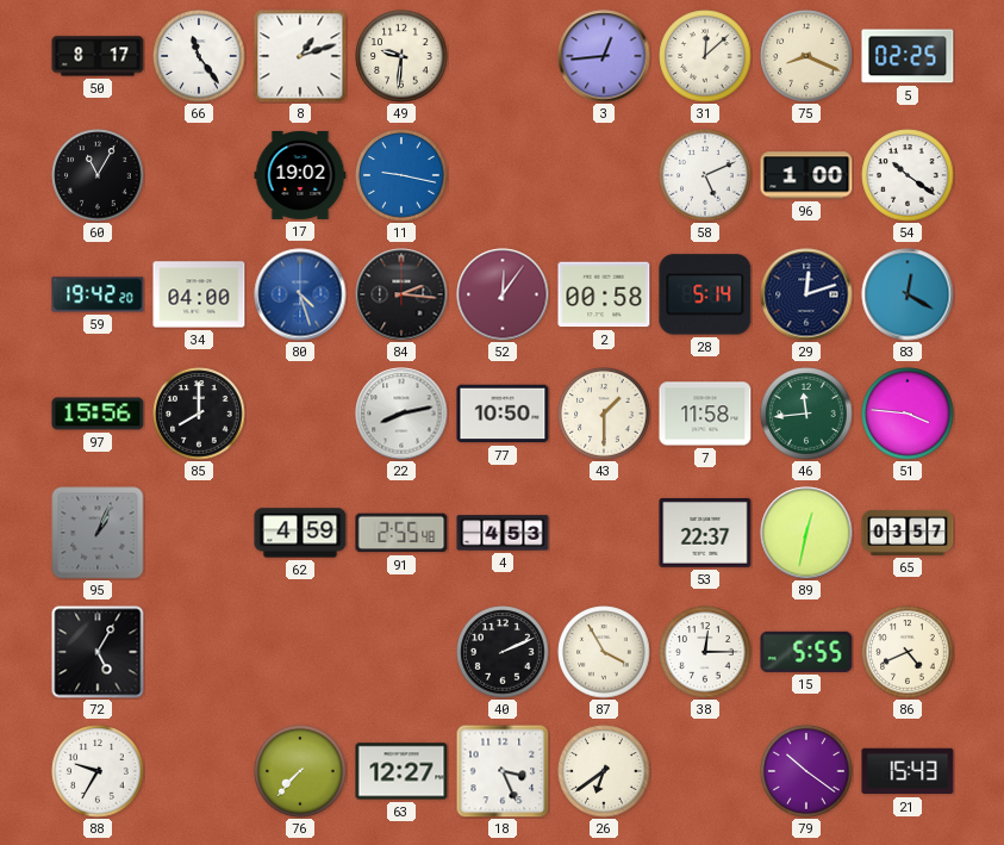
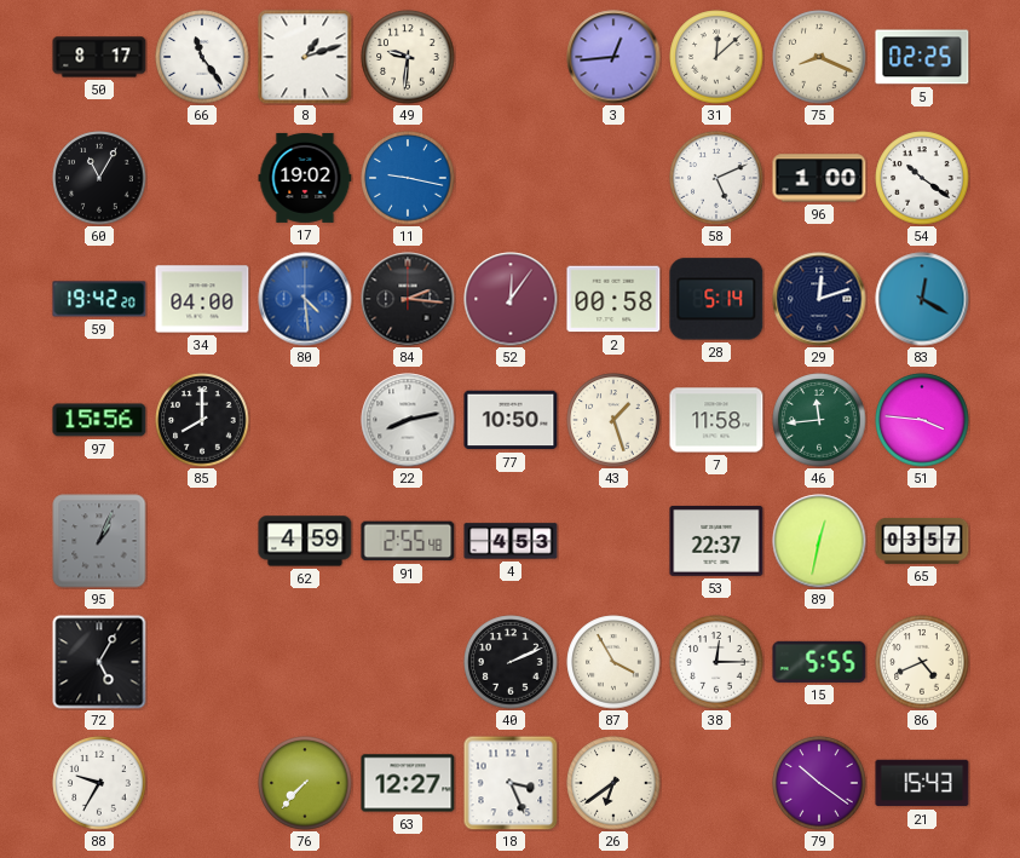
80: 4:27 -> 4:29
43: 1:30 -> 1:27
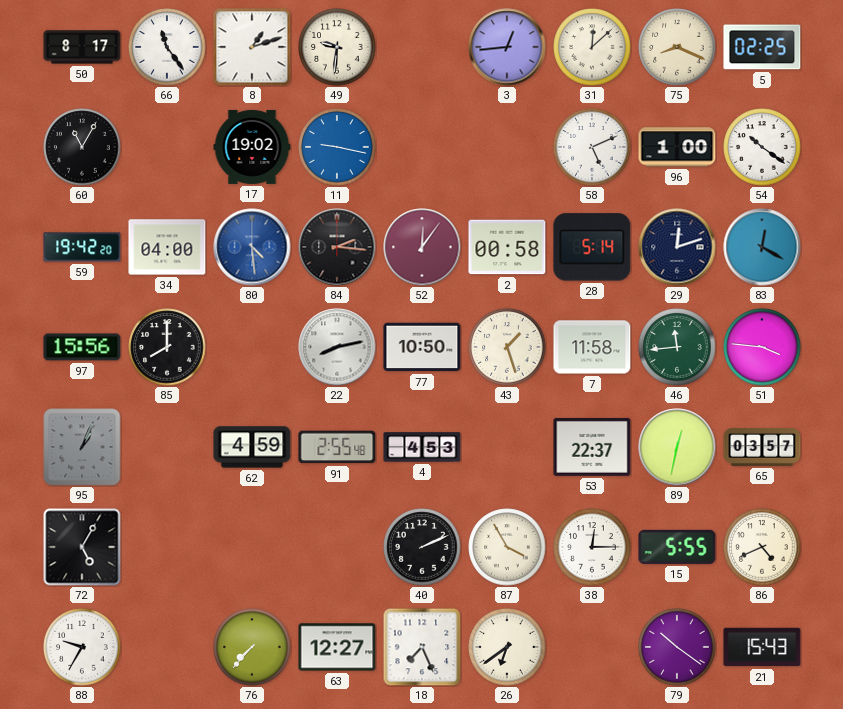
18: 3:26 -> 7:26
